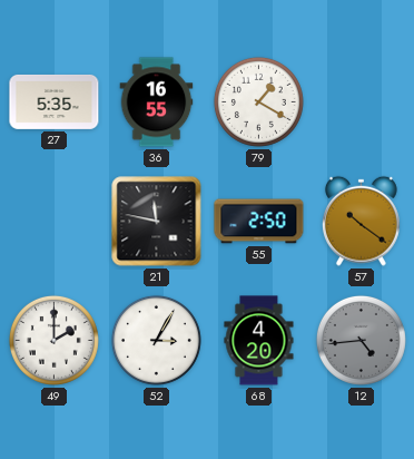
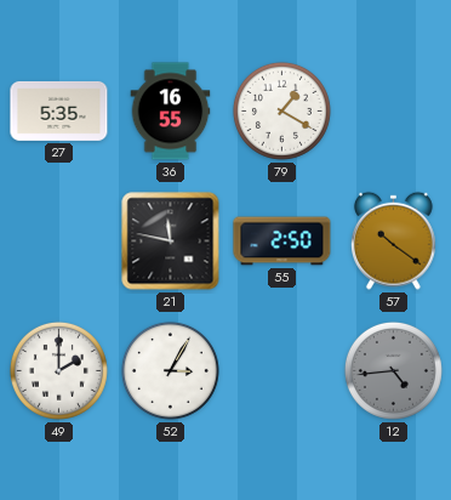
68: 4:20 -> none
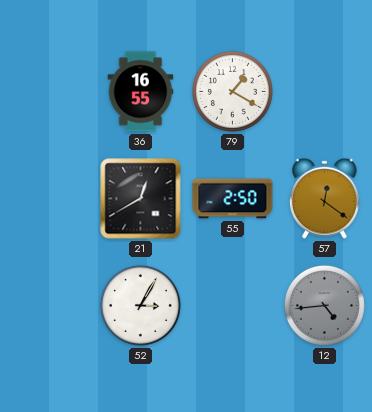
27: 5:35 -> none
21: 11:47 -> 12:40
57: 10:21 -> 12:21
49: 2:00 -> none
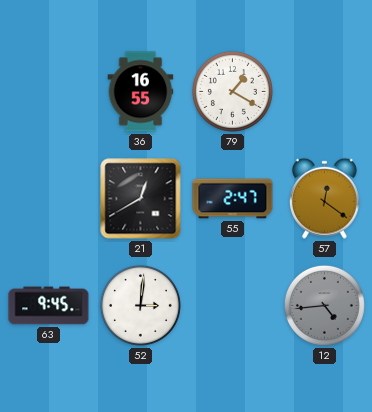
55: 2:50 -> 2:47
63: none -> 9:45
52: 3:05 -> 3:01
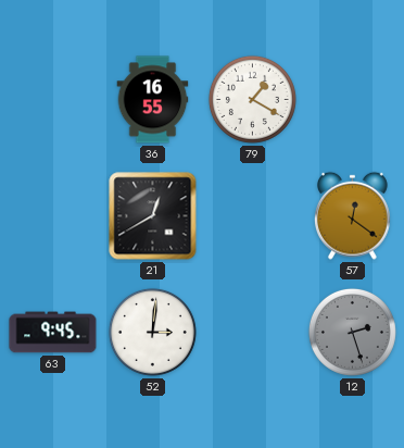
55: 2:47 -> none
12: 4:44 -> 2:27
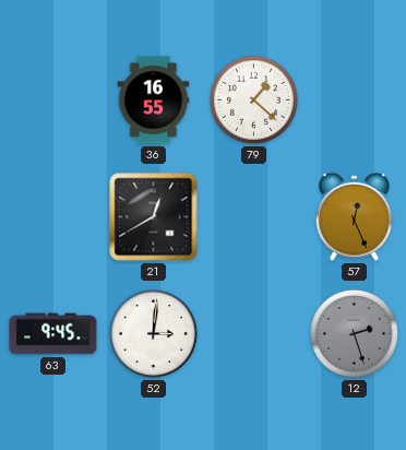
79: 1:20 -> 1:22
57: 12:21 -> 12:26
